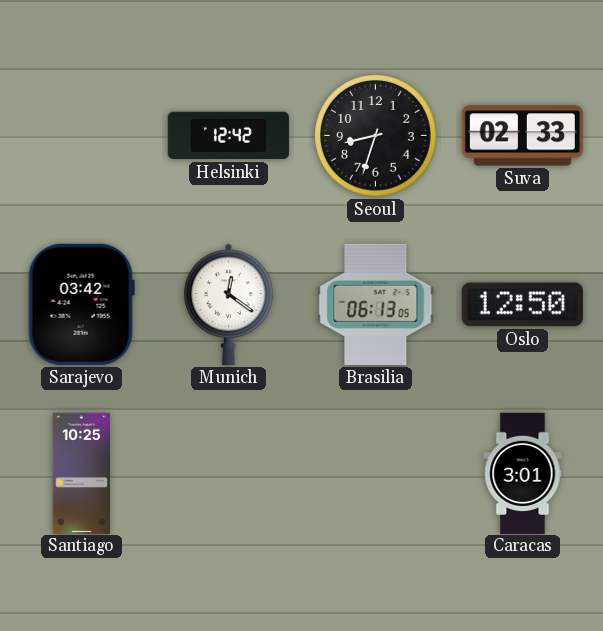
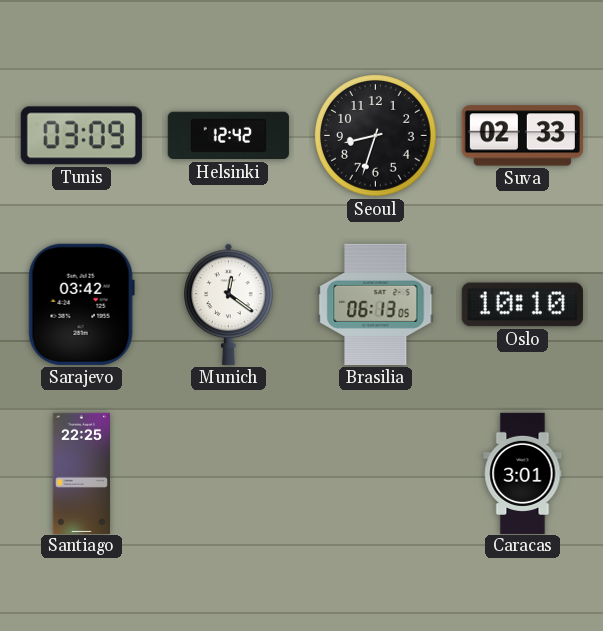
Tunis: none -> 03:09
Oslo: 12:50 -> 10:10
Santiago: 10:25 -> 22:25
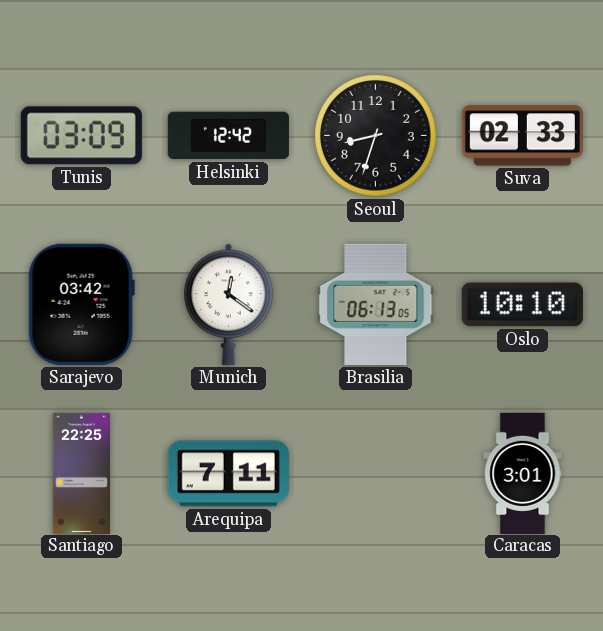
Arequipa: none -> 7:11
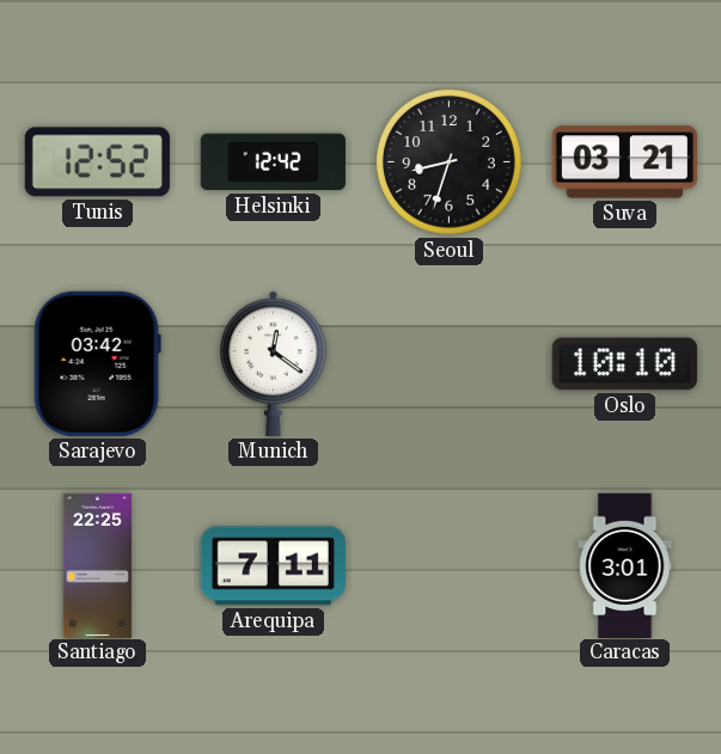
Tunis: 03:09 -> 12:52
Suva: 02:33 -> 03:21
Brasilia: 06:13 -> none
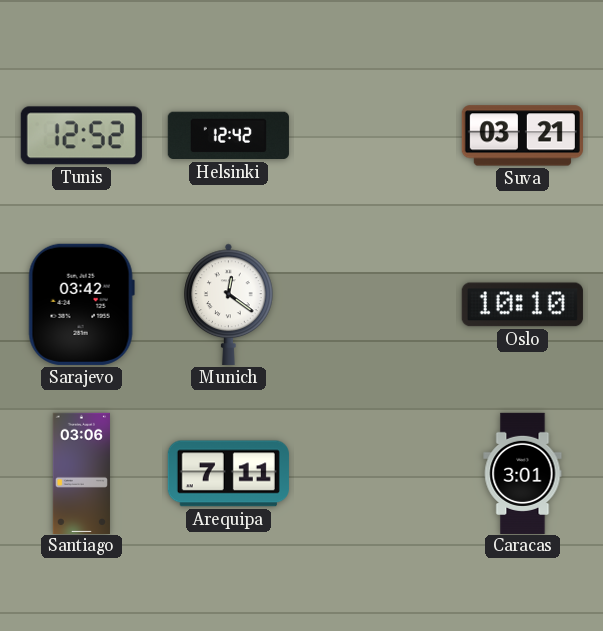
Seoul: 8:33 -> none
Santiago: 22:25 -> 03:06
